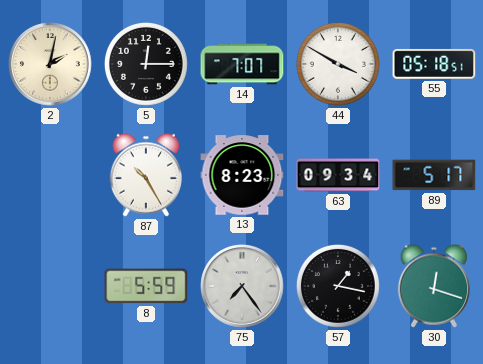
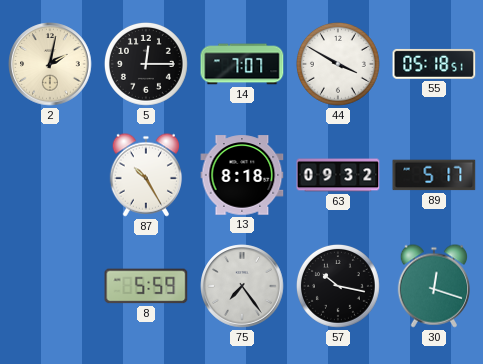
13: 8:23 -> 8:18
63: 09:34 -> 09:32
57: 1:17 -> 10:17
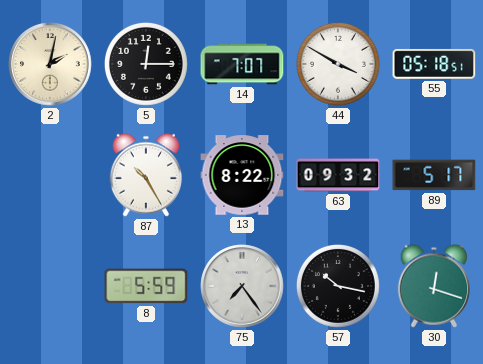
13: 8:18 -> 8:22
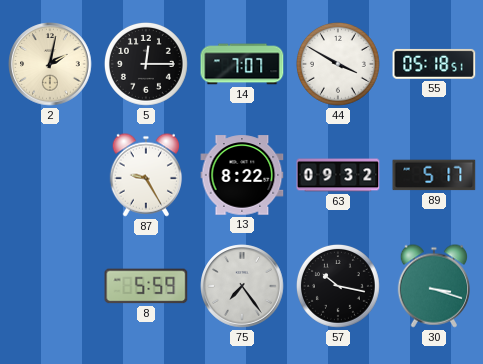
87: 10:25 -> 9:25
30: 12:18 -> 3:18
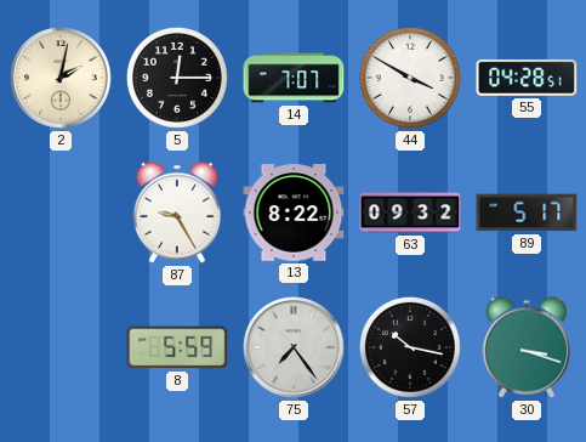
55: 05:18 -> 04:28
